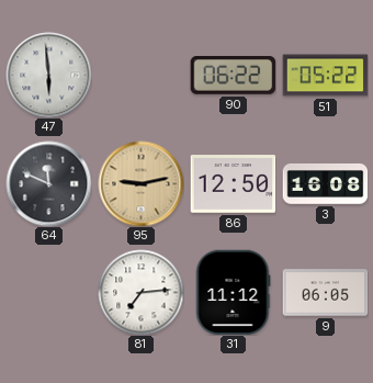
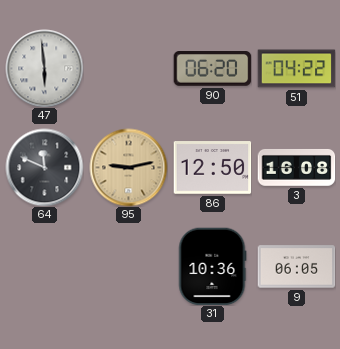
90: 06:22 -> 06:20
51: 05:22 -> 04:22
81: 7:14 -> none
31: 11:12 -> 10:36
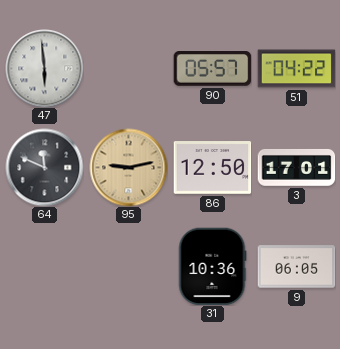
90: 06:20 -> 05:57
3: 16:08 -> 17:01
